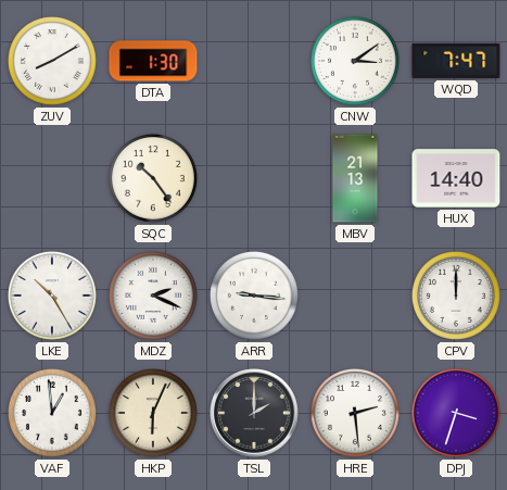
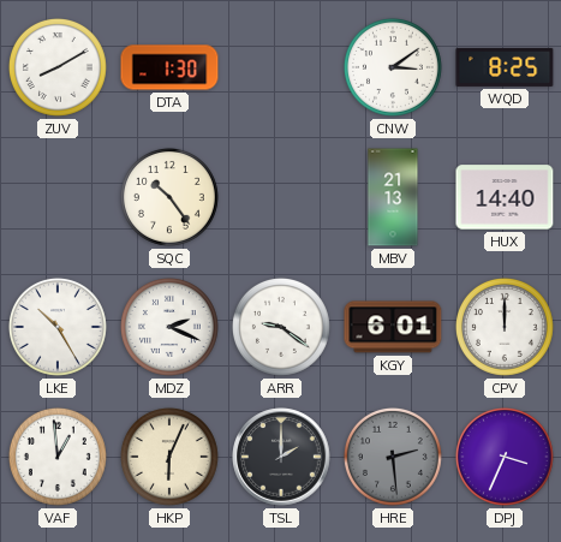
WQD: 7:47 -> 8:25
ARR: 9:16 -> 9:21
KGY: none -> 6:01
HRE dial: white -> grey
DPJ: 3:33 -> 3:34
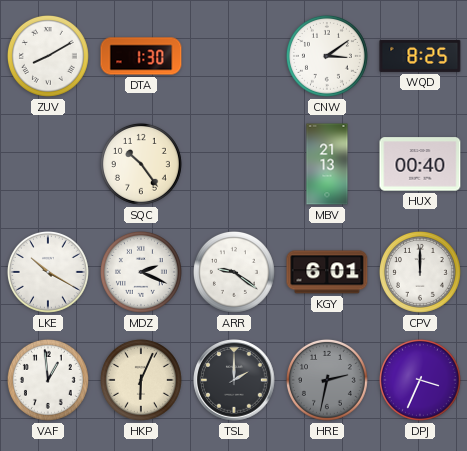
HUX: 14:40 -> 00:40
LKE: 10:25 -> 10:20
HRE: 2:29 -> 2:32
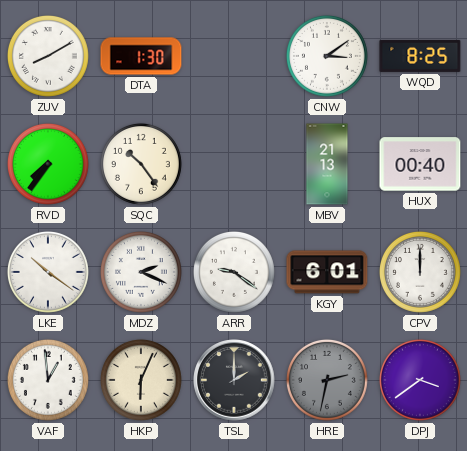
RVD: none -> 7:36
LKE: 10:20 -> 10:21
DPJ: 3:34 -> 3:39
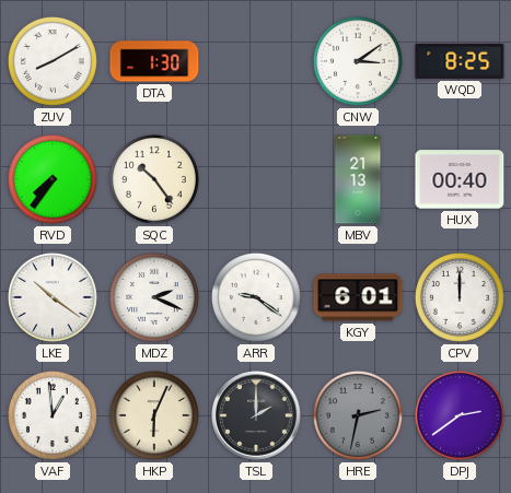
DPJ: 3:39 -> 2:39
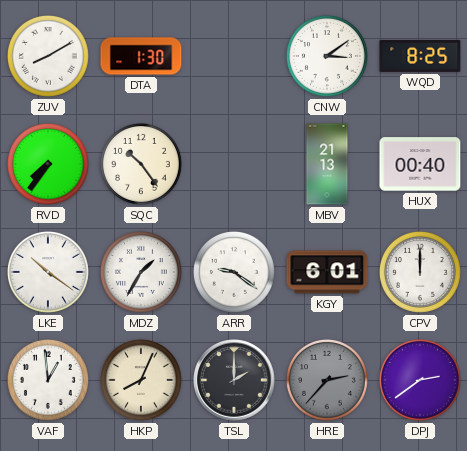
MDZ: 2:19 -> 1:35
HKP: 6:04 -> 8:04
HRE: 2:32 -> 2:37
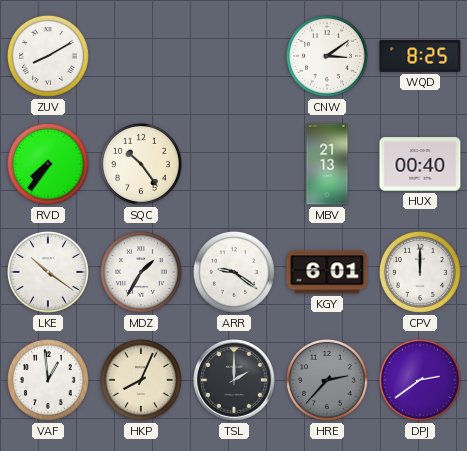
DTA: 1:30 -> none
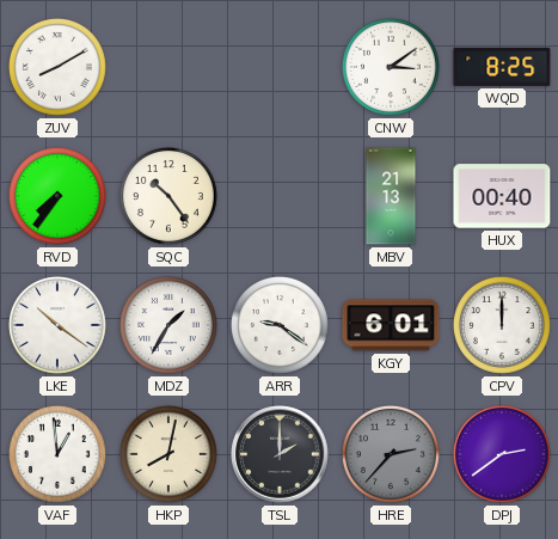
HKP: 8:04 -> 8:02
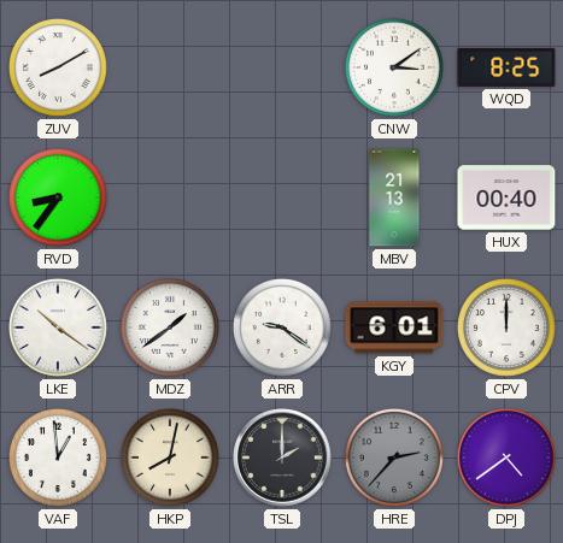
RVD: 7:36 -> 8:36
SQC: 10:24 -> none
MDZ: 1:35 -> 1:39
DPJ: 2:39 -> 4:39
